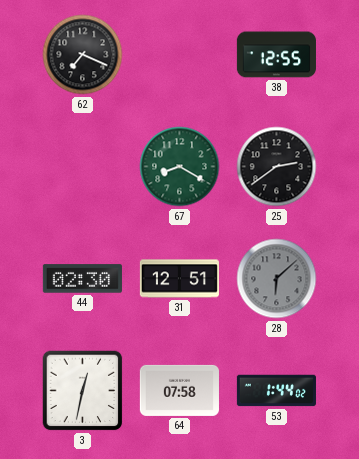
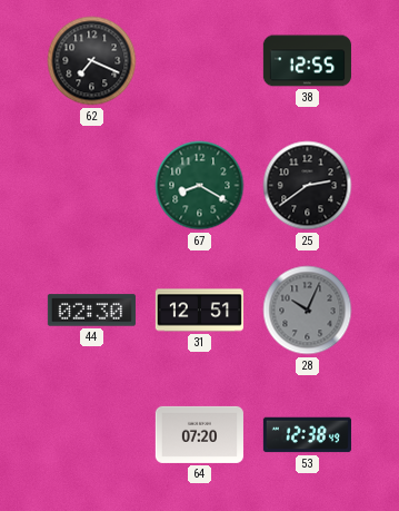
28: 6:08 -> 10:04
3: 12:32 -> none
64: 07:58 -> 07:20
53: 1:44 -> 12:38
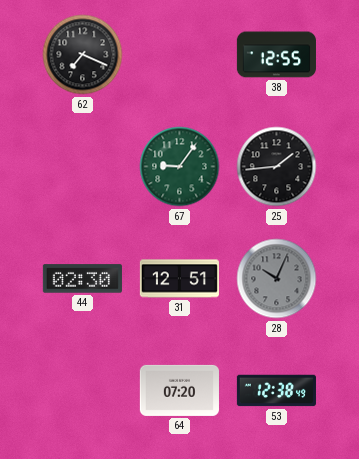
67: 8:20 -> 9:06
25: 2:39 -> 1:44
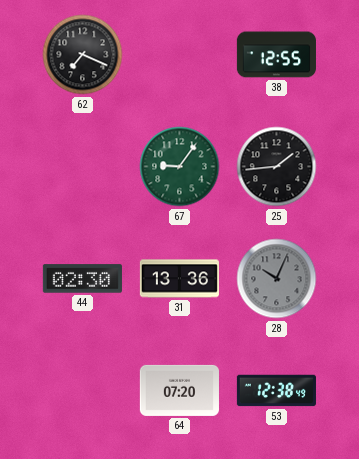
31: 12:51 -> 13:36
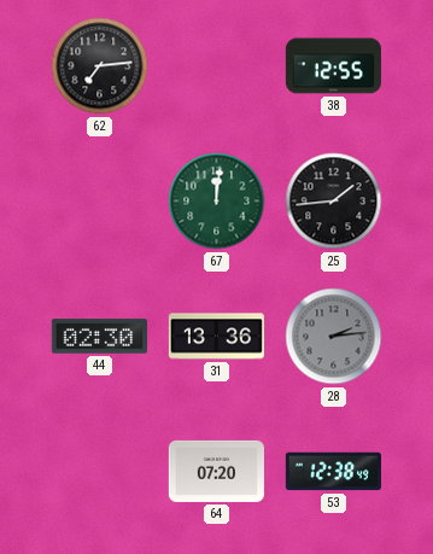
62: 7:19 -> 7:14
67: 9:06 -> 12:01
28: 10:04 -> 2:14
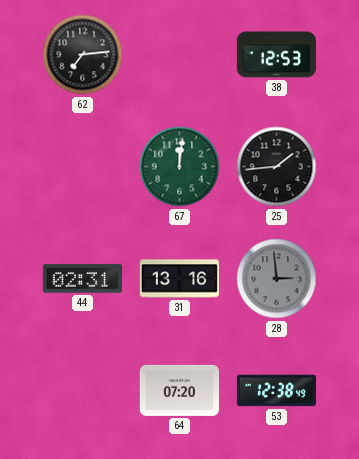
38: 12:55 -> 12:53
44: 02:30 -> 02:31
31: 13:36 -> 13:16
28: 2:14 -> 2:59
